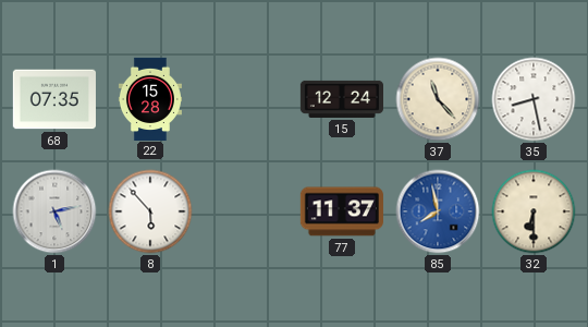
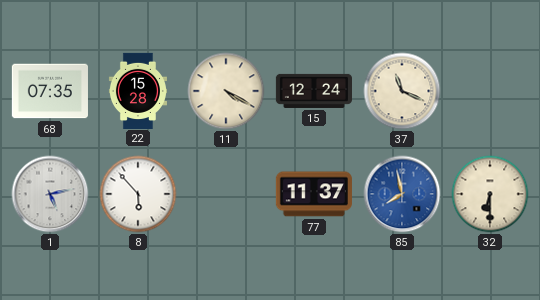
11: none -> 4:20
37: 11:23 -> 11:19
35: 8:28 -> none
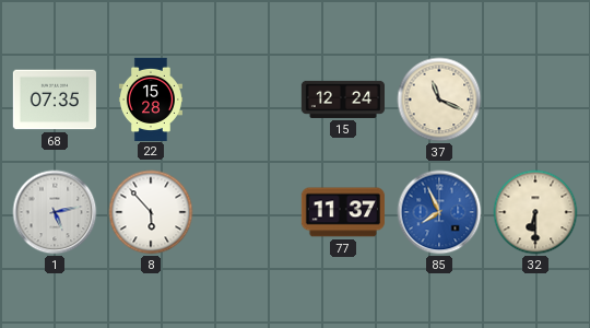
11: 4:20 -> none
85: 7:58 -> 7:56
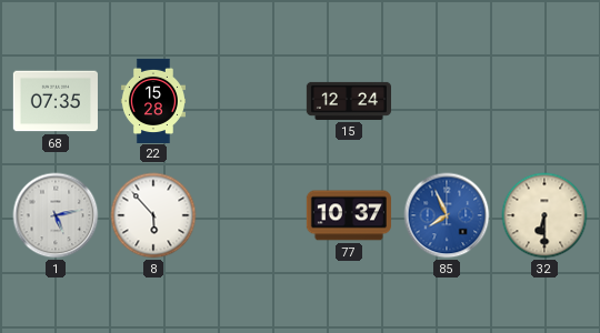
37: 11:19 -> none
77: 11:37 -> 10:37
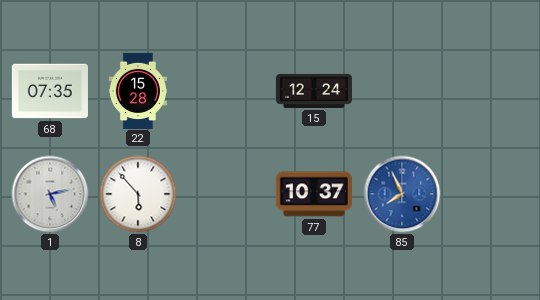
32: 6:30 -> none
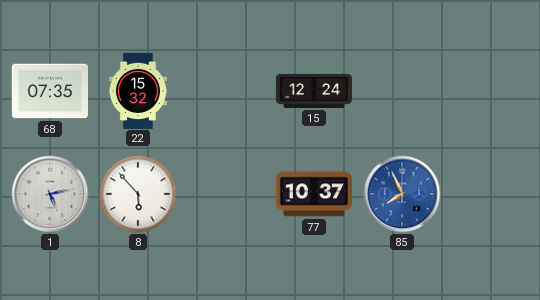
22: 15:28 -> 15:32
